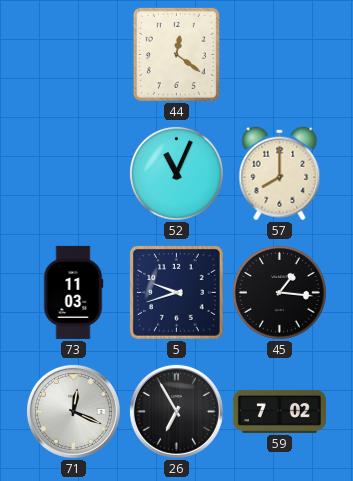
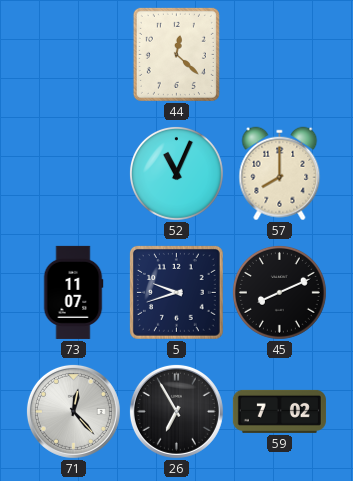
44: 12:21 -> 12:22
73: 11:03 -> 11:07
45: 1:16 -> 8:11
71: 12:19 -> 12:23
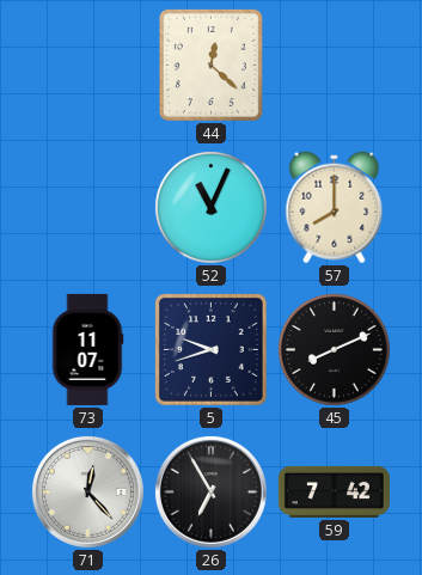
59: 7:02 -> 7:42
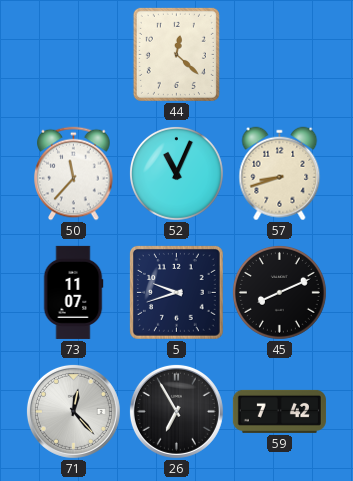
50: none -> 11:37
57: 8:00 -> 8:42
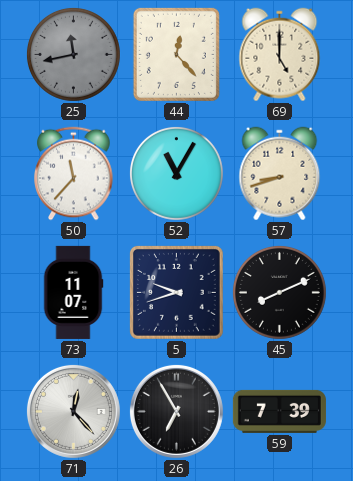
25: none -> 11:43
44: 12:22 -> 12:23
69: none -> 5:00
52: 11:04 -> 11:05
59: 7:42 -> 7:39
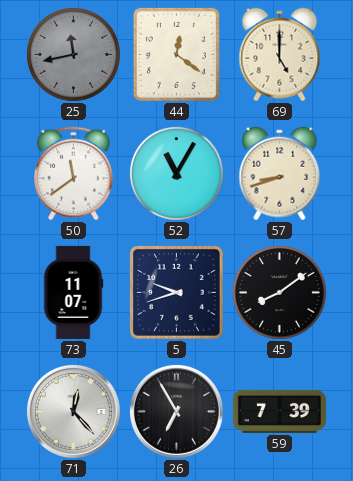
44: 12:23 -> 12:21
50: 11:37 -> 11:39
45: 8:11 -> 8:09
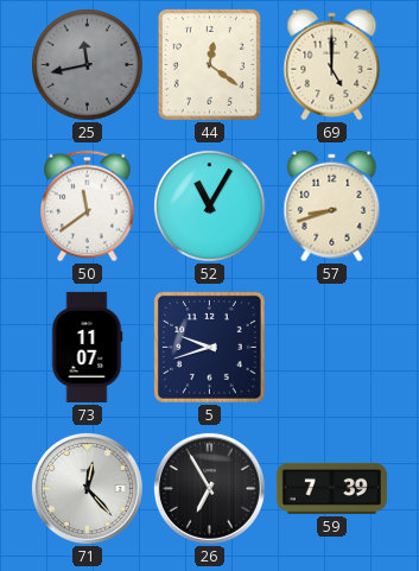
45: 8:09 -> none
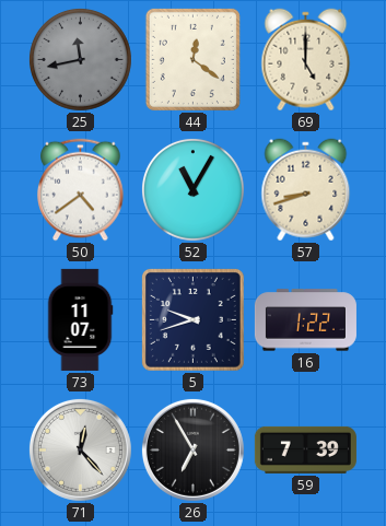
50: 11:39 -> 4:39
16: none -> 1:22
